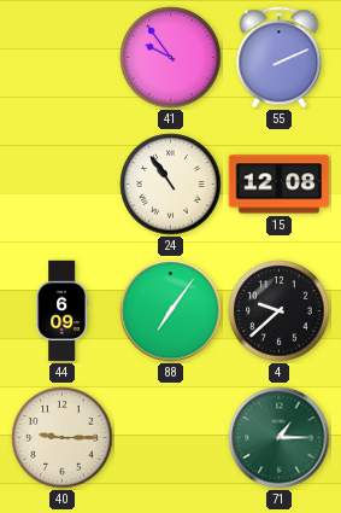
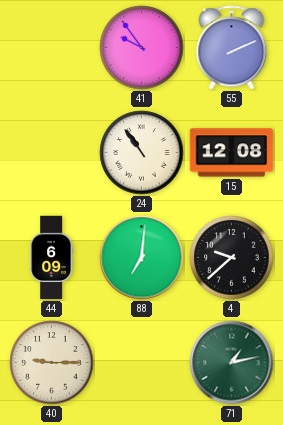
88: 7:06 -> 7:01
71: 1:15 -> 1:13
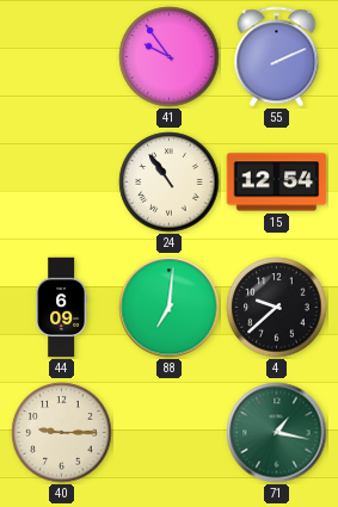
15: 12:08 -> 12:54
71: 1:13 -> 1:17
